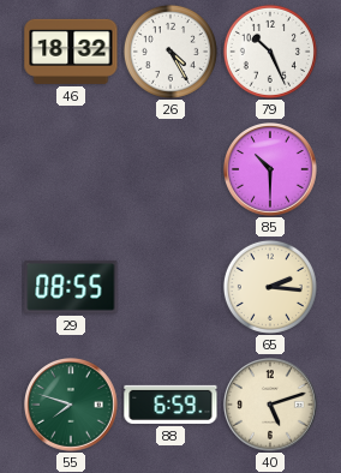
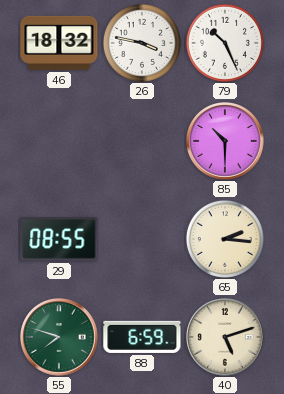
26: 4:25 -> 3:47
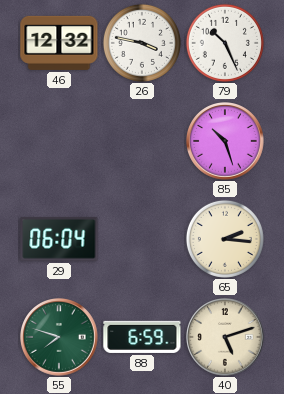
46: 18:32 -> 12:32
85: 10:30 -> 10:27
29: 08:55 -> 06:04
